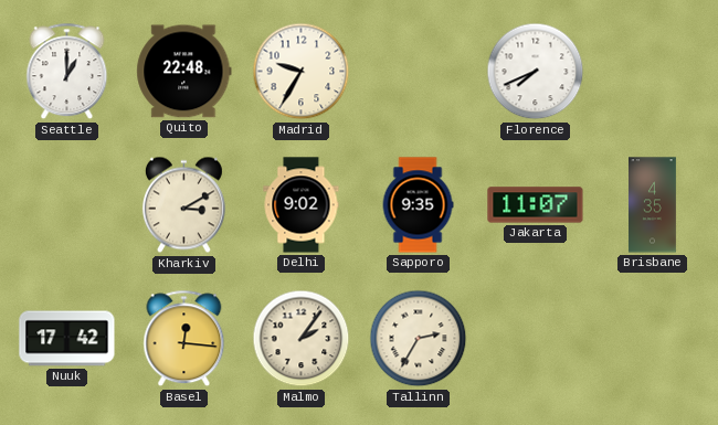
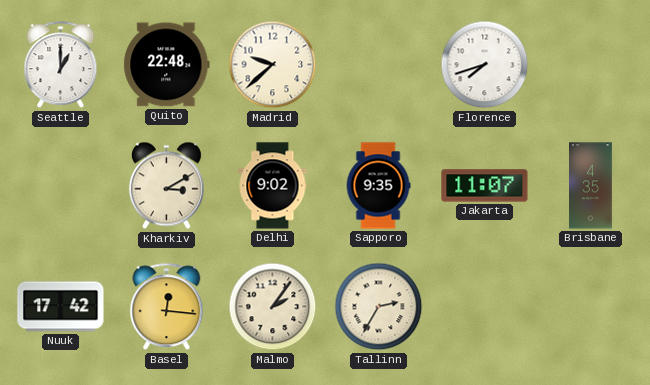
Madrid: 9:35 -> 9:38
Florence: 7:41 -> 7:42
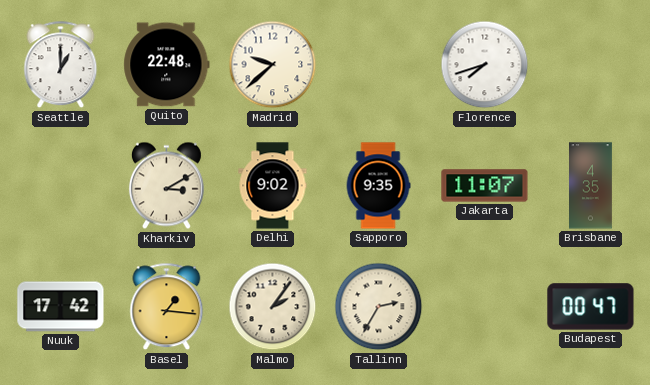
Basel: 12:16 -> 1:16
Budapest: none -> 00:47
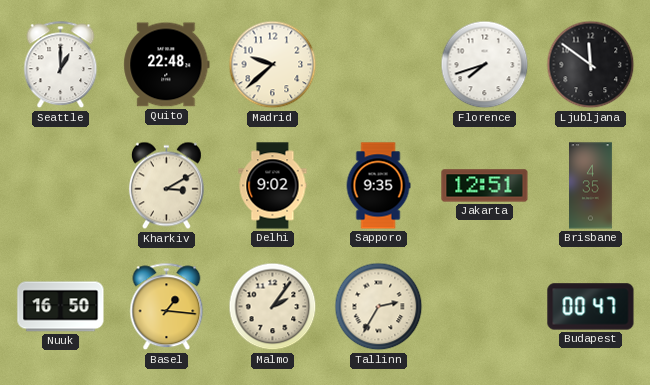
Ljubljana: none -> 11:51
Jakarta: 11:07 -> 12:51
Nuuk: 17:42 -> 16:50
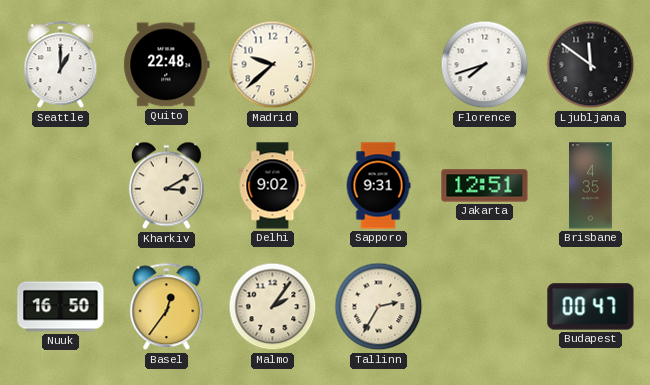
Sapporo: 9:35 -> 9:31
Basel: 1:16 -> 12:36
